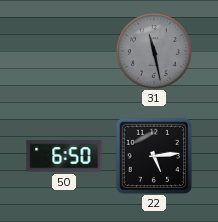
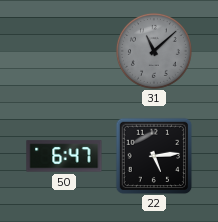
31: 11:28 -> 11:08
50: 6:50 -> 6:47
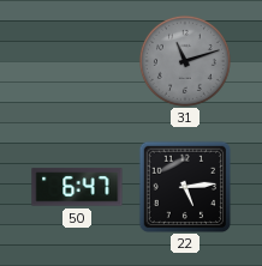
31: 11:08 -> 11:12
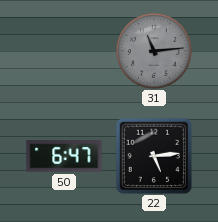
31: 11:12 -> 11:14
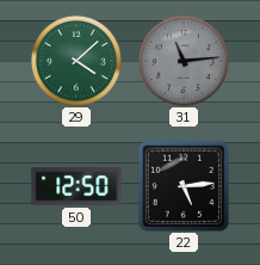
29: none -> 4:08
50: 6:47 -> 12:50
